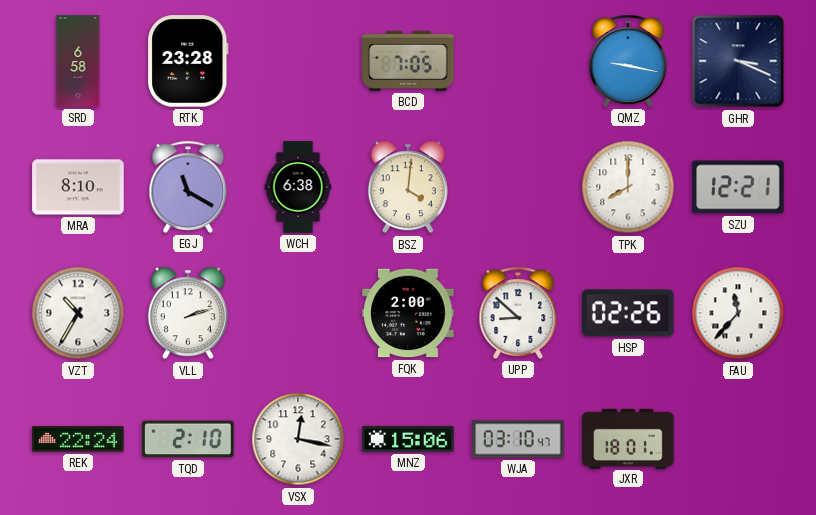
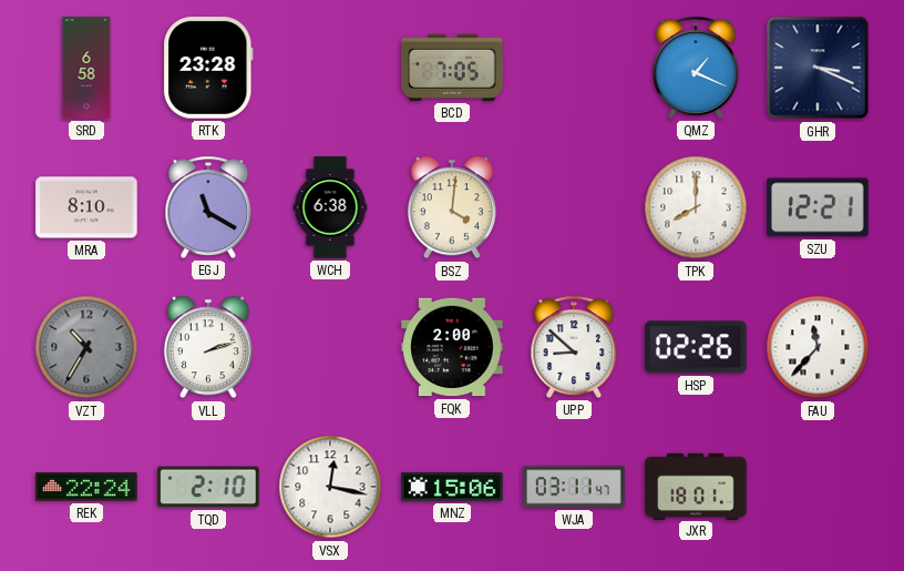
QMZ: 9:17 -> 1:19
VZT dial: white -> grey
WJA: 03:10 -> 03:11
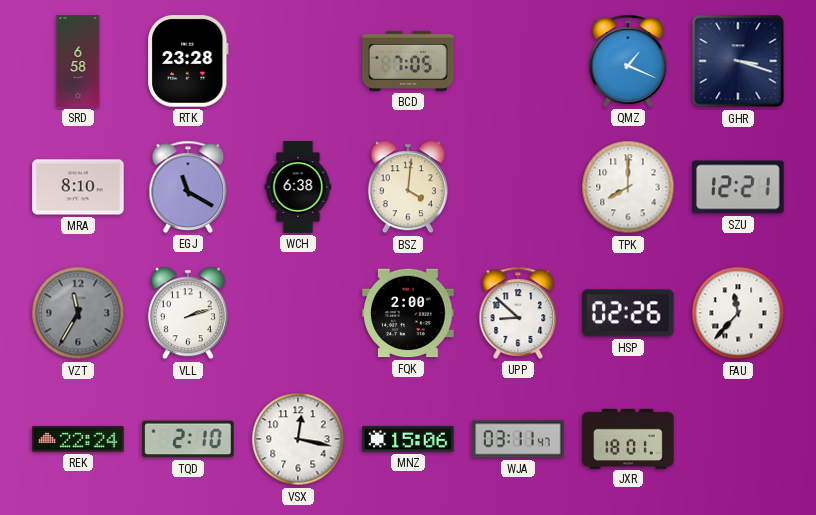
GHR: 3:19 -> 3:18
VZT: 10:35 -> 11:35
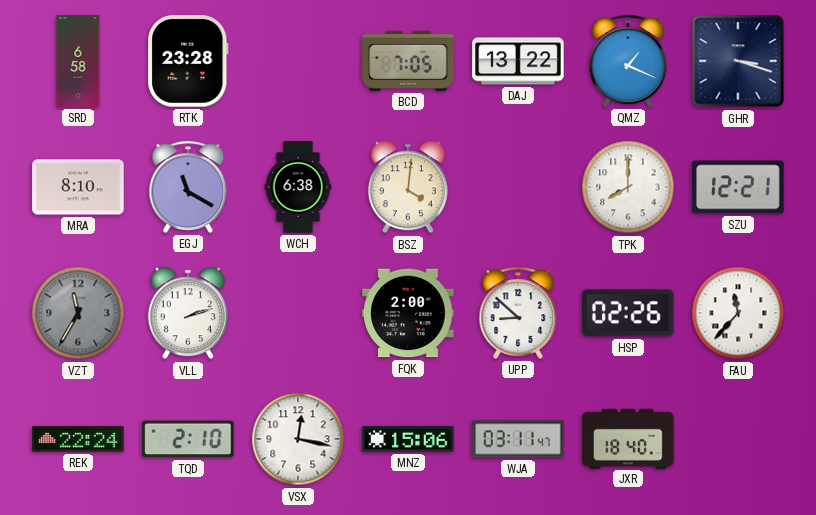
DAJ: none -> 13:22
JXR: 18:01 -> 18:40
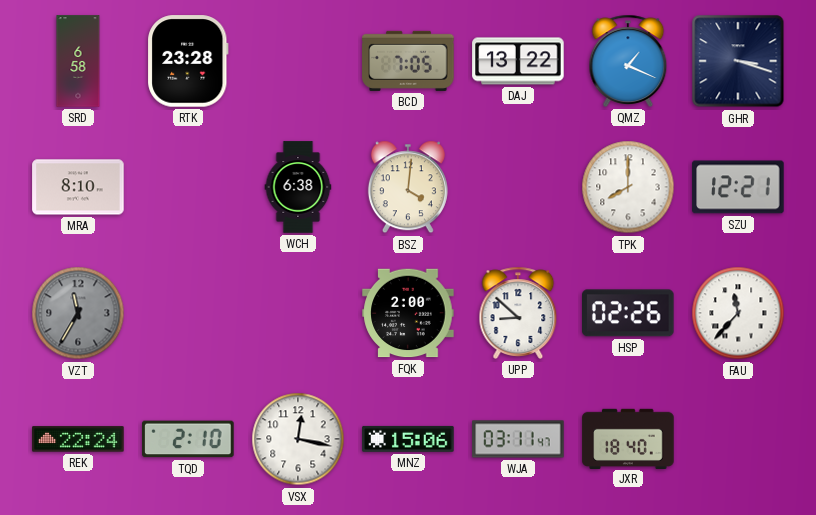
EGJ: 11:20 -> none
VLL: 2:12 -> none
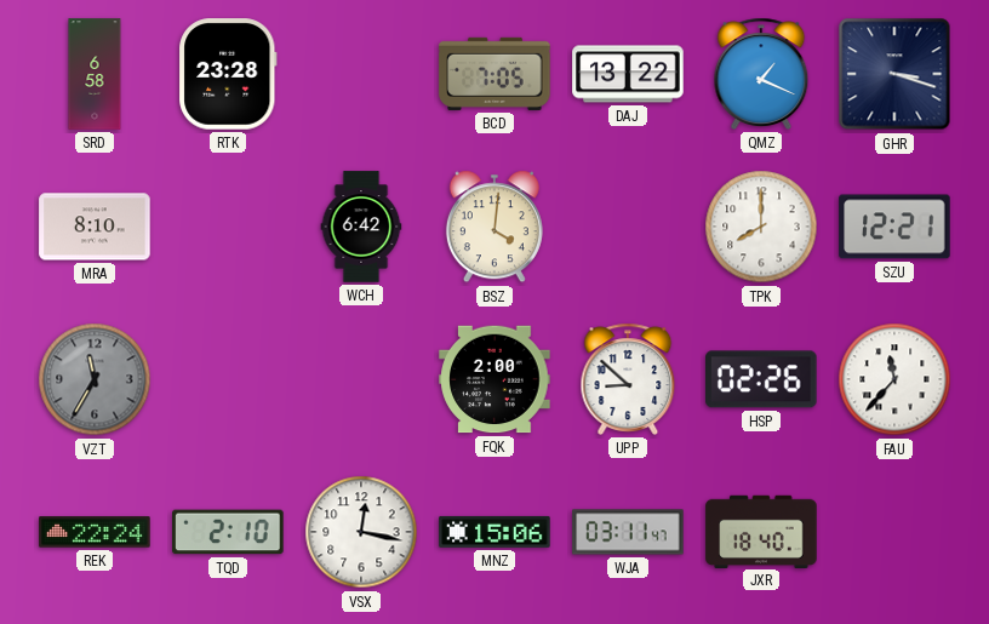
WCH: 6:38 -> 6:42
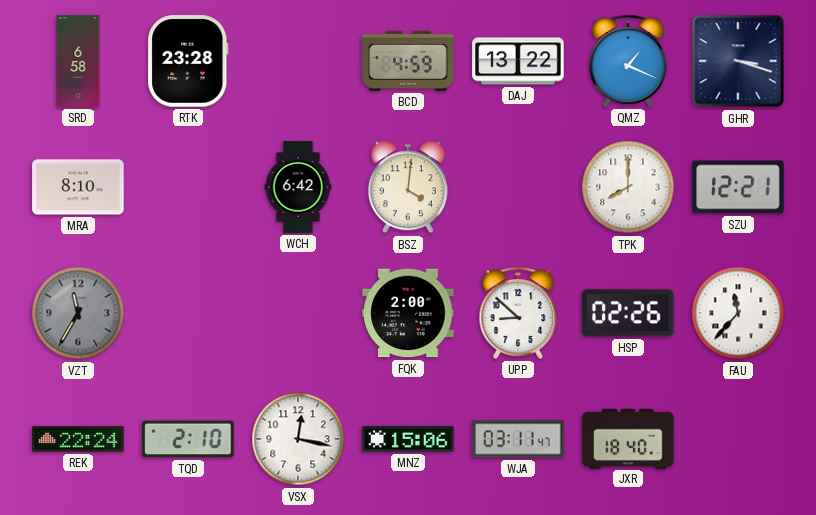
BCD: 7:05 -> 4:59
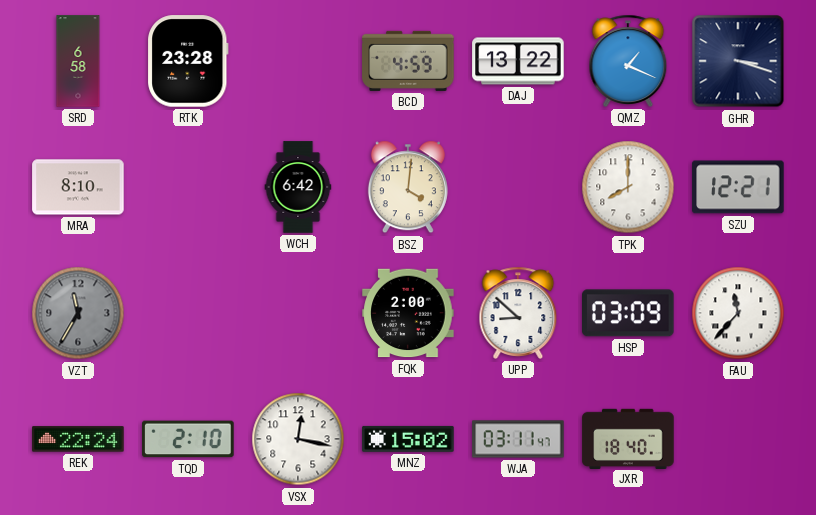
HSP: 02:26 -> 03:09
MNZ: 15:06 -> 15:02
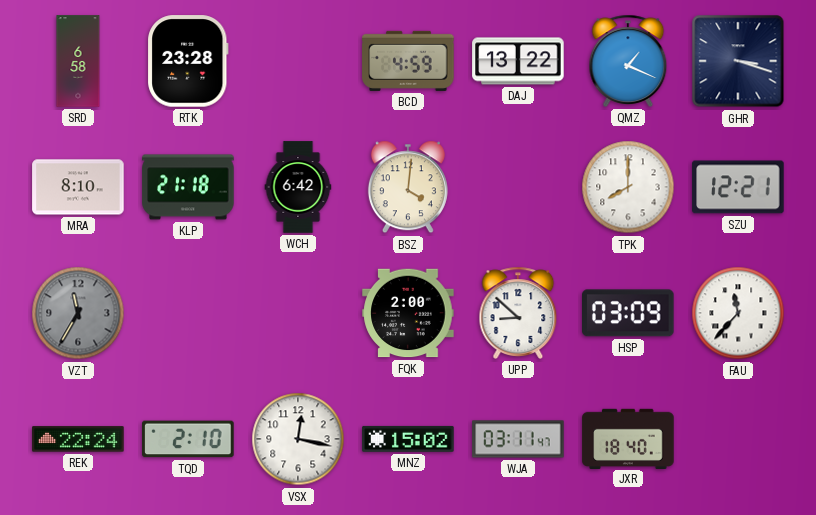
KLP: none -> 21:18
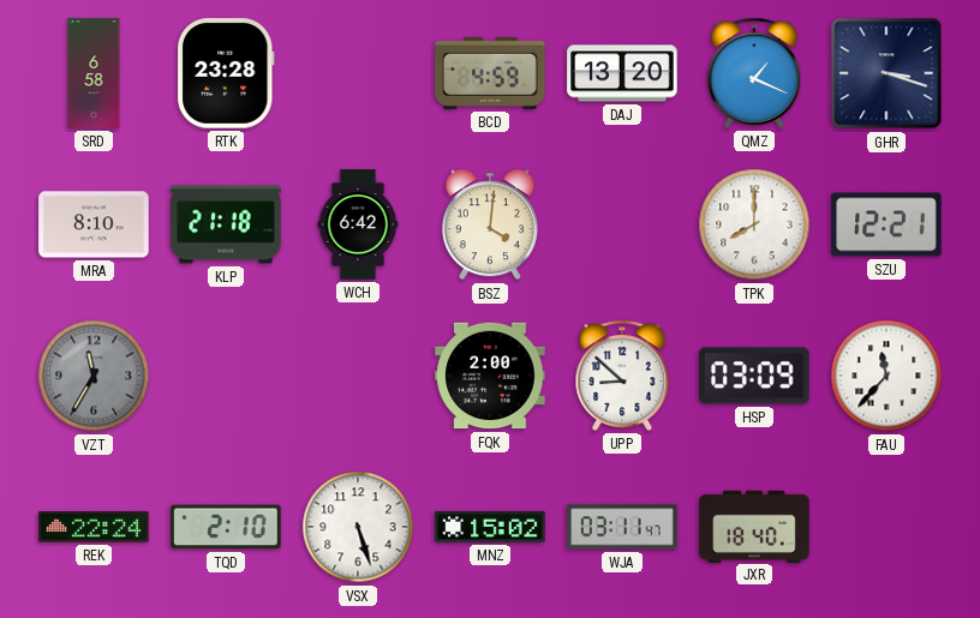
DAJ: 13:22 -> 13:20
VSX: 12:17 -> 5:27
